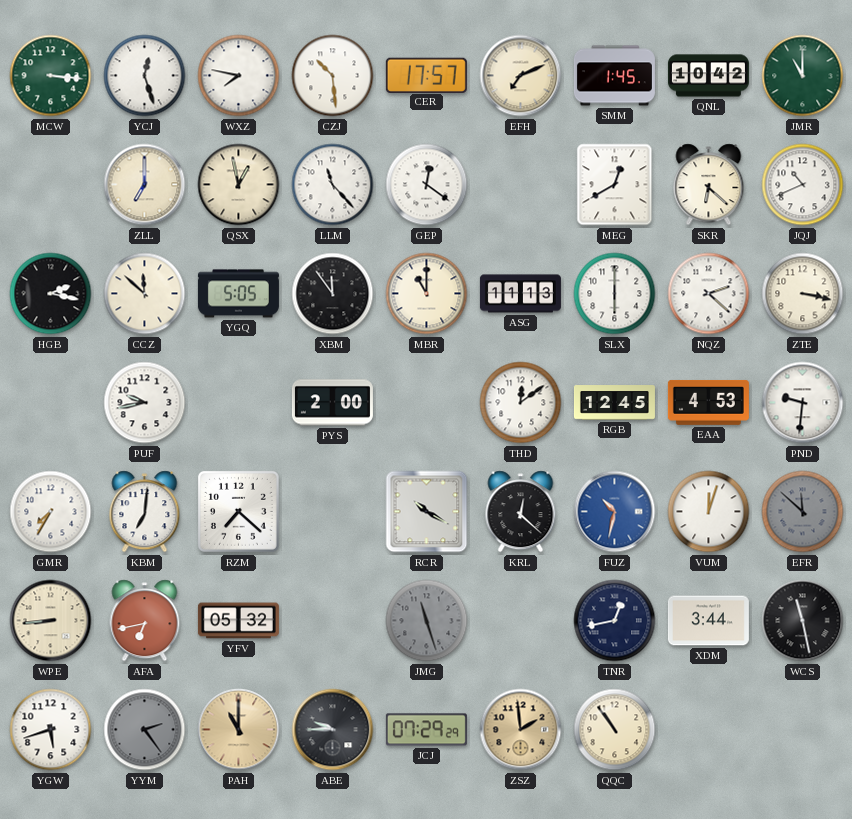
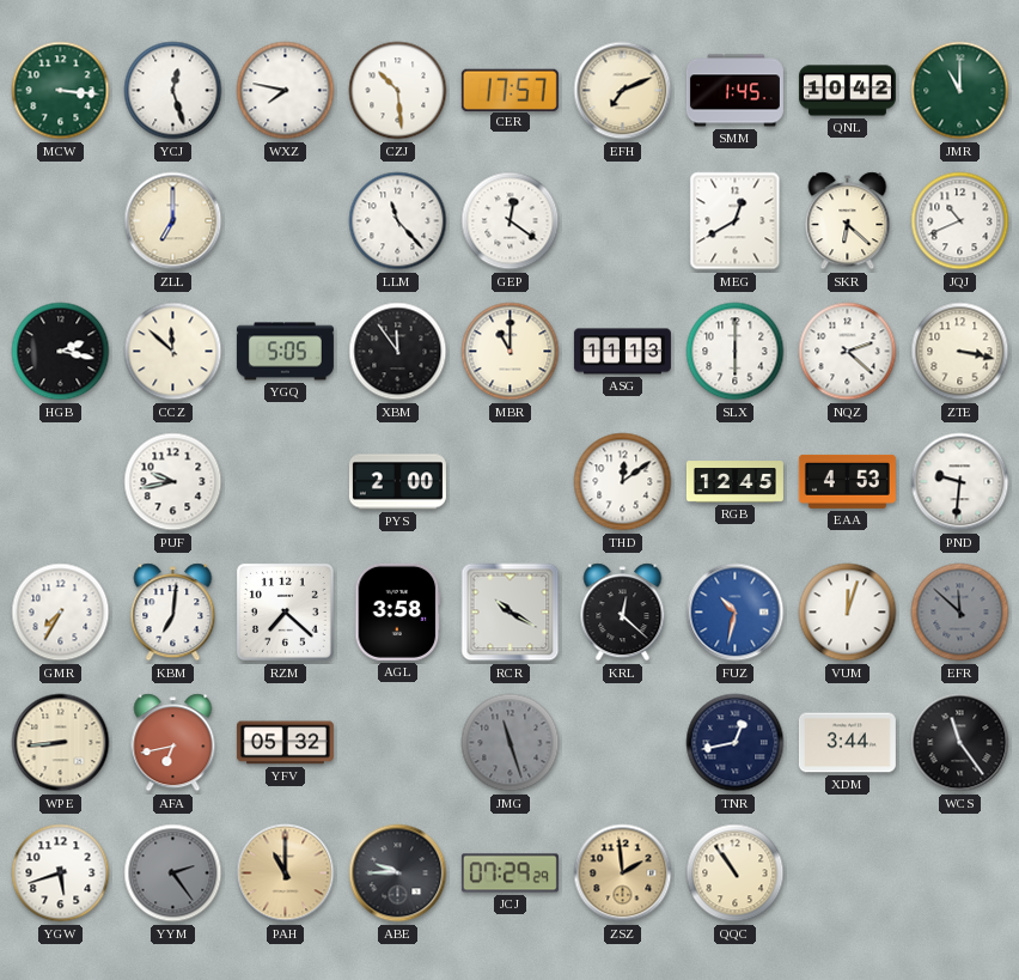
QSX: 12:58 -> none
AGL: none -> 3:58
WCS: 11:28 -> 11:24
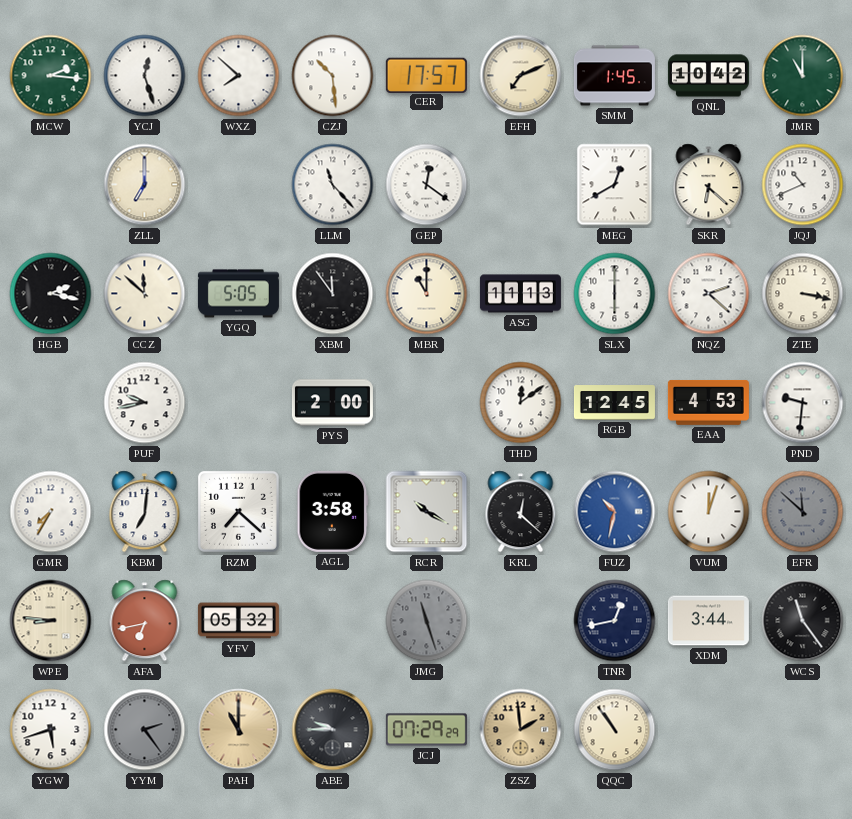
MCW: 3:16 -> 2:16
WXZ: 7:47 -> 7:52
WPE: 8:44 -> 8:46
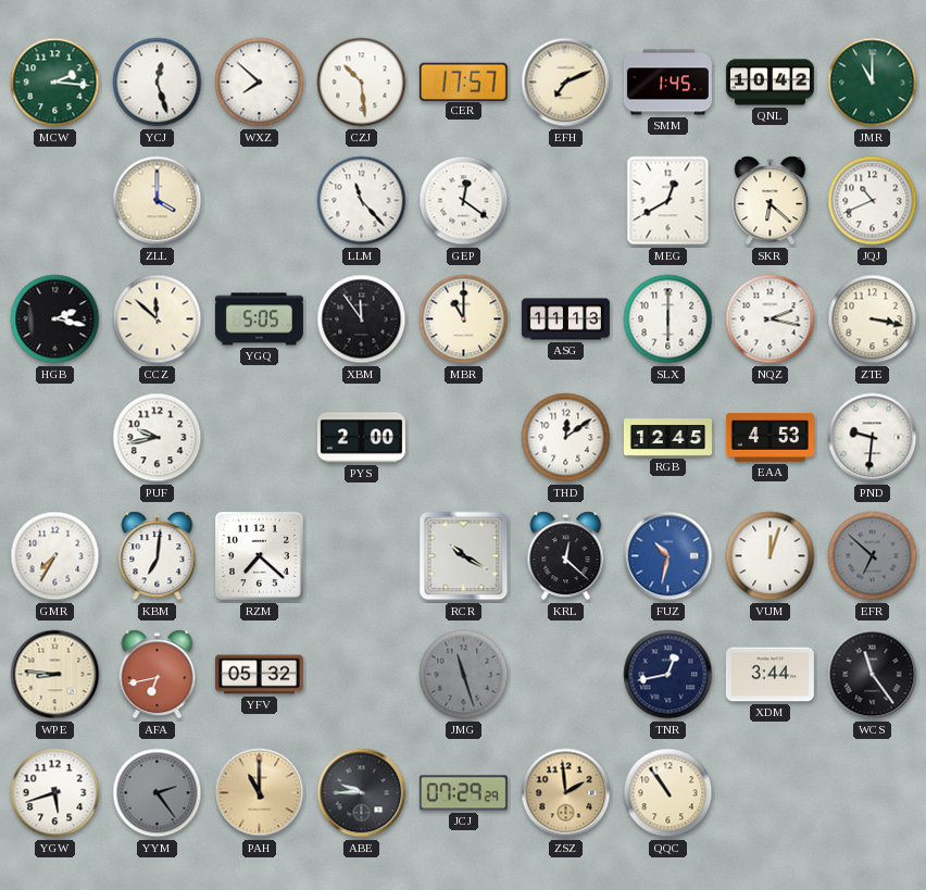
ZLL: 7:00 -> 4:00
NQZ: 2:22 -> 2:17
AGL: 3:58 -> none
EFR: 11:52 -> 6:52
